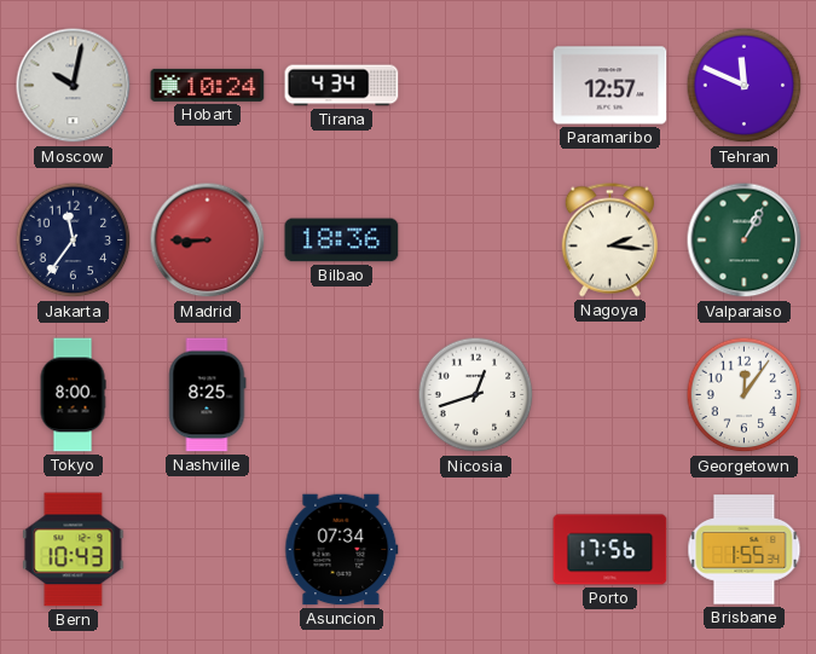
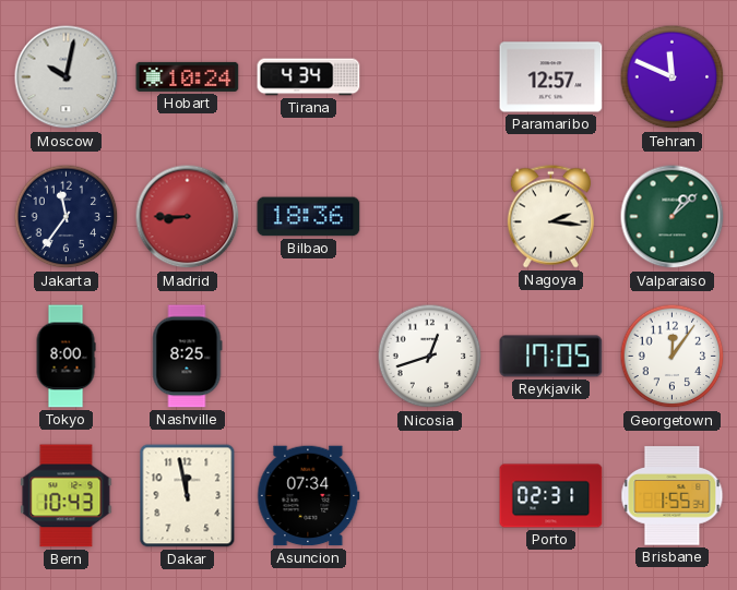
Valparaiso: 1:05 -> 1:08
Reykjavik: none -> 17:05
Dakar: none -> 11:58
Porto: 17:56 -> 02:31
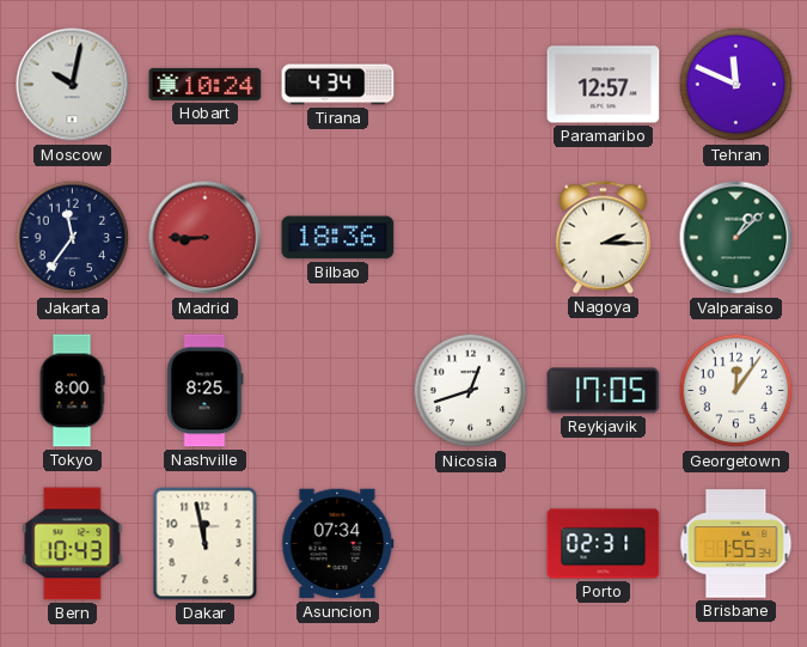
Nagoya: 2:16 -> 2:15
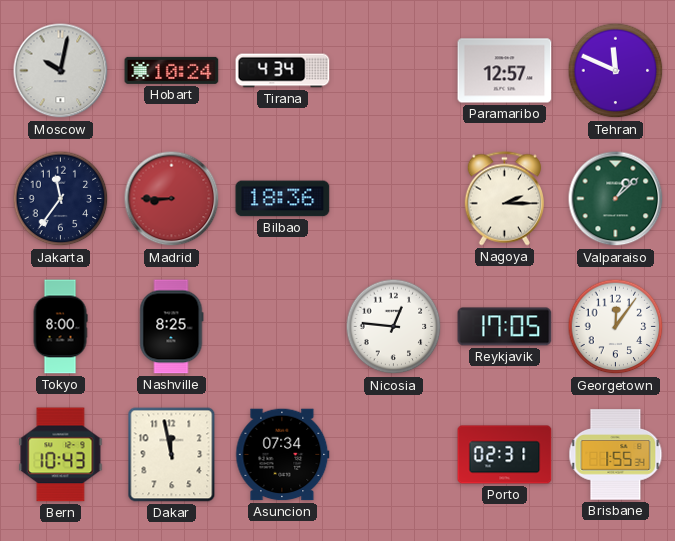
Nicosia: 12:42 -> 12:46
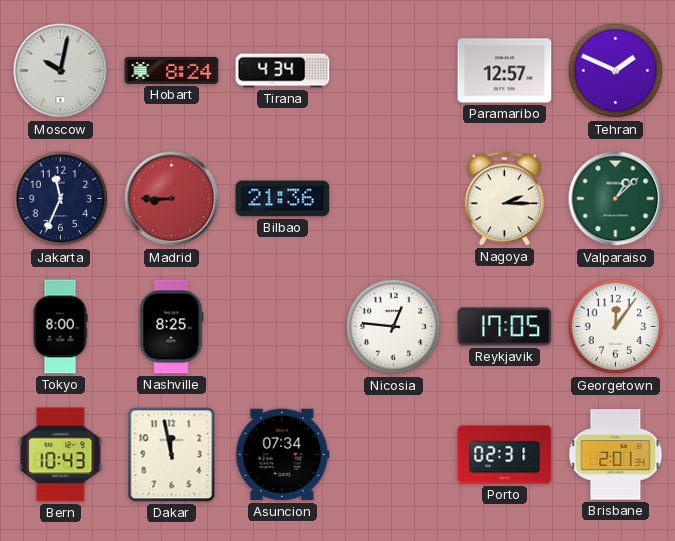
Hobart: 10:24 -> 8:24
Tehran: 11:49 -> 1:49
Jakarta: 11:36 -> 11:34
Bilbao: 18:36 -> 21:36
Brisbane: 1:55 -> 2:01
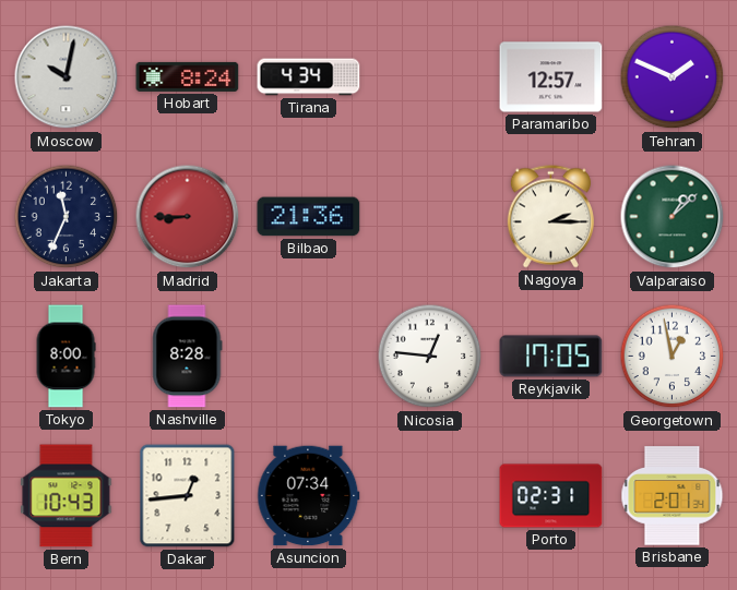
Nashville: 8:25 -> 8:28
Georgetown: 12:06 -> 12:58
Dakar: 11:58 -> 12:44
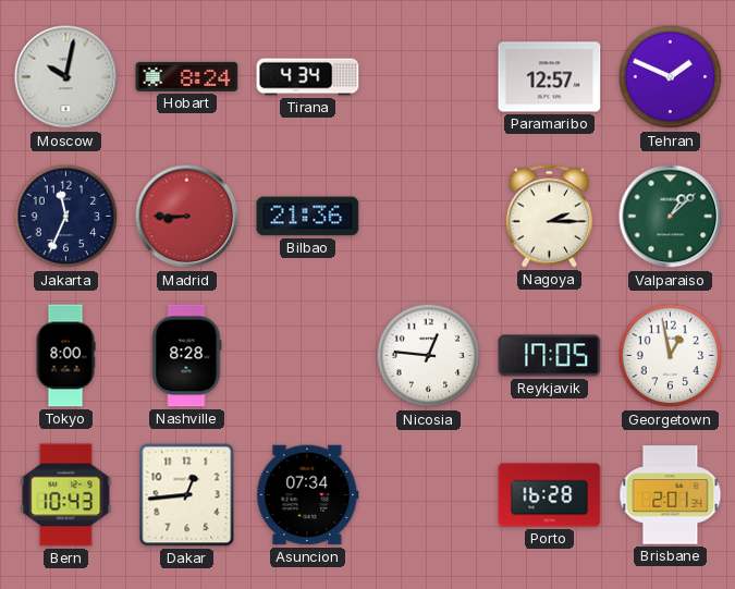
Porto: 02:31 -> 16:28
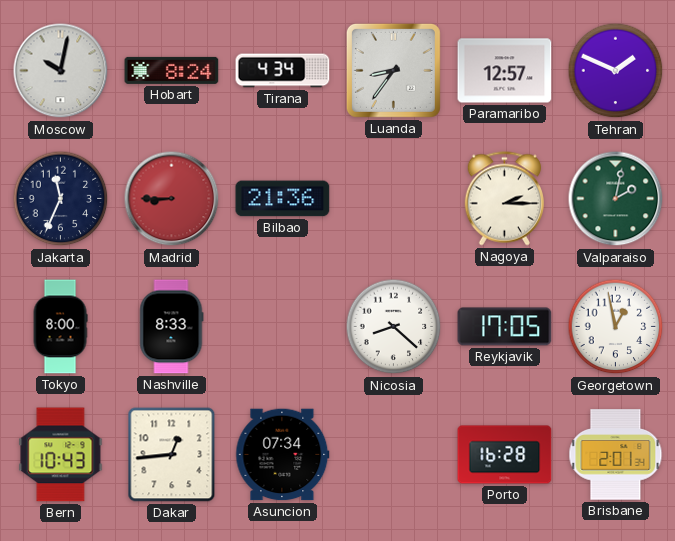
Luanda: none -> 8:36
Valparaiso: 1:08 -> 2:02
Nashville: 8:28 -> 8:33
Nicosia: 12:46 -> 8:22
